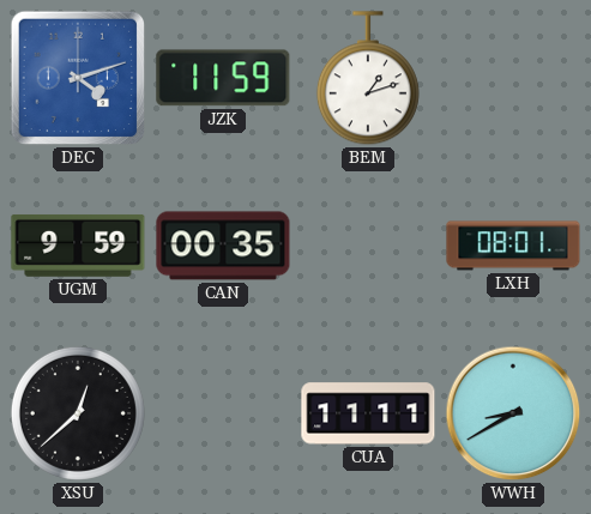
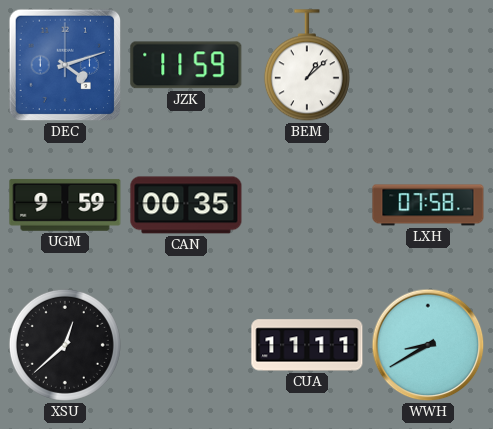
BEM: 1:12 -> 1:08
LXH: 08:01 -> 07:58
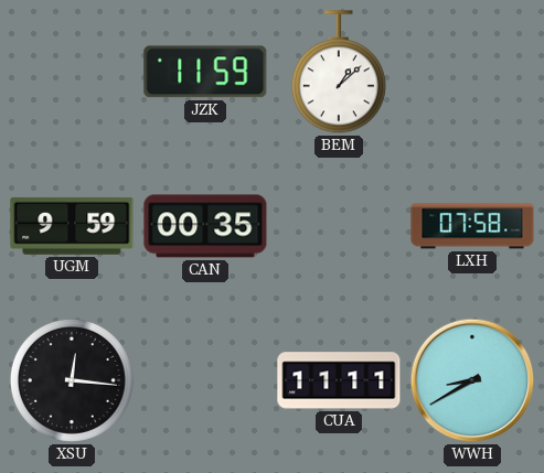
DEC: 4:12 -> none
XSU: 12:38 -> 12:16
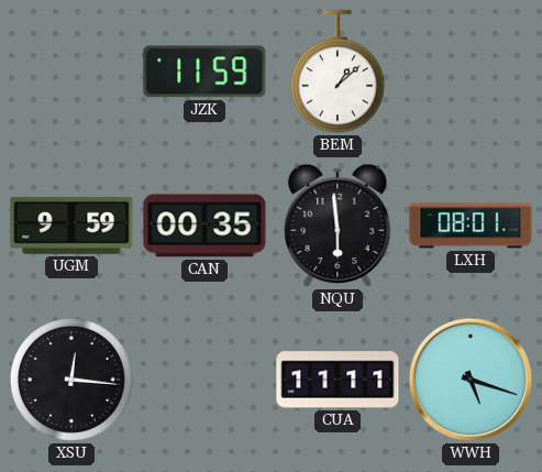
NQU: none -> 5:59
LXH: 07:58 -> 08:01
WWH: 8:40 -> 5:18
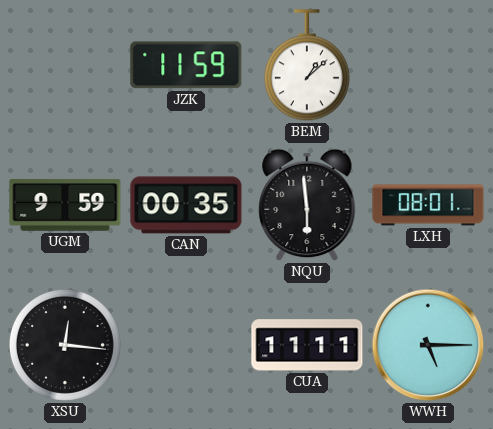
WWH: 5:18 -> 5:15
